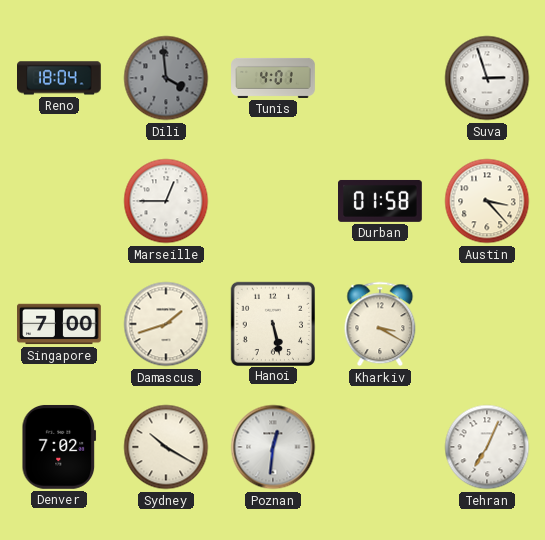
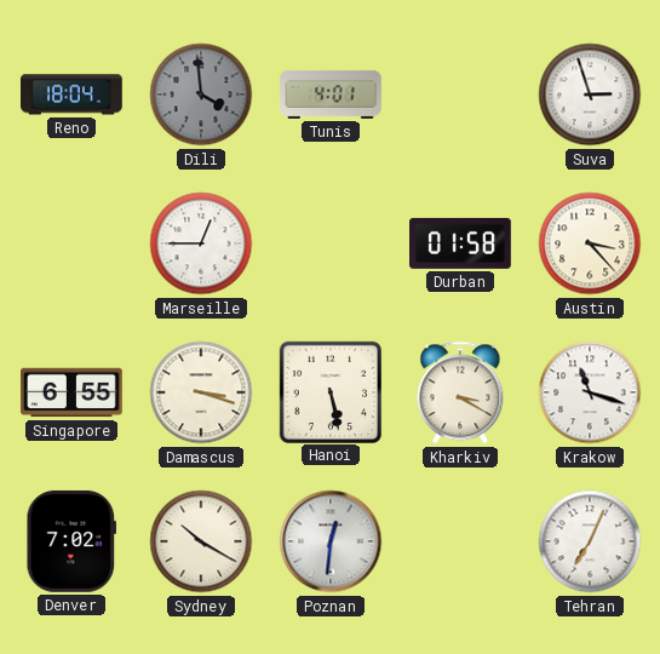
Singapore: 7:00 -> 6:55
Damascus: 1:42 -> 3:18
Krakow: none -> 11:18
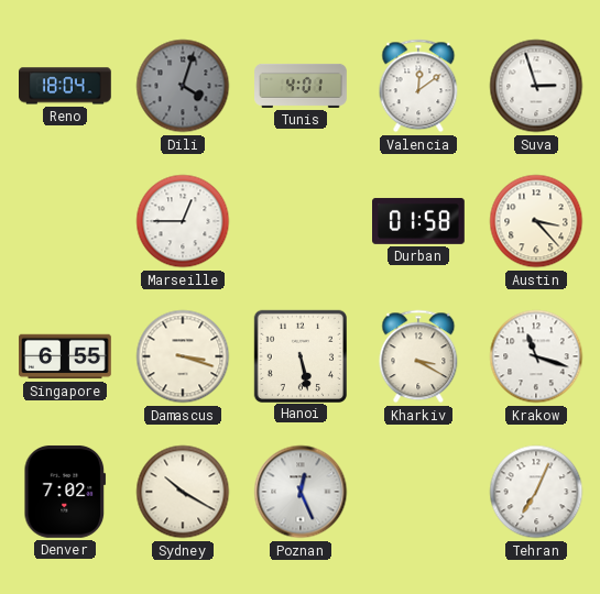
Dili: 3:59 -> 4:03
Valencia: none -> 12:09
Poznan: 12:31 -> 12:26
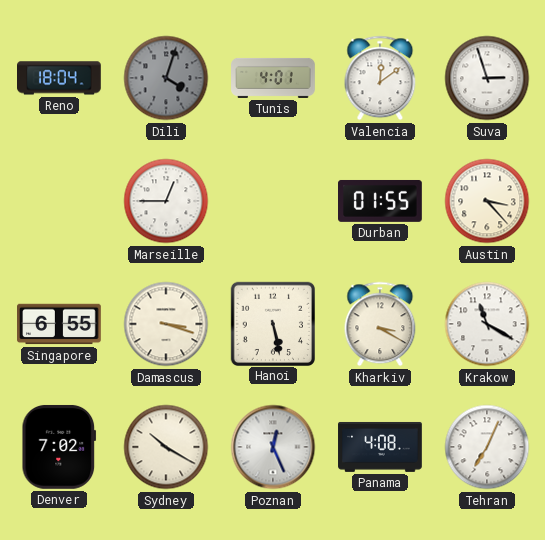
Durban: 01:58 -> 01:55
Krakow: 11:18 -> 11:20
Panama: none -> 4:08
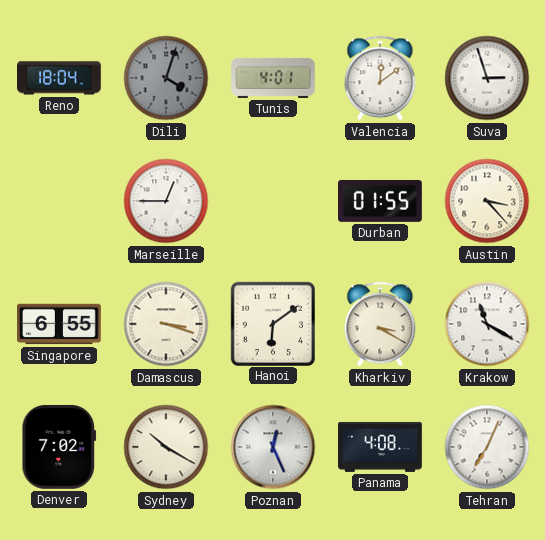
Hanoi: 5:28 -> 6:09
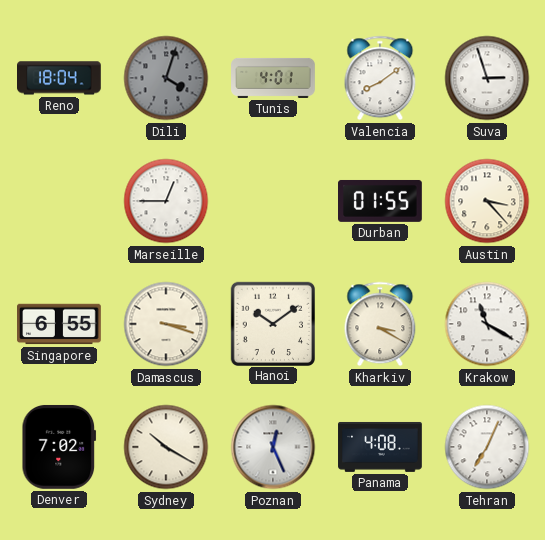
Valencia: 12:09 -> 8:09
Hanoi: 6:09 -> 10:09
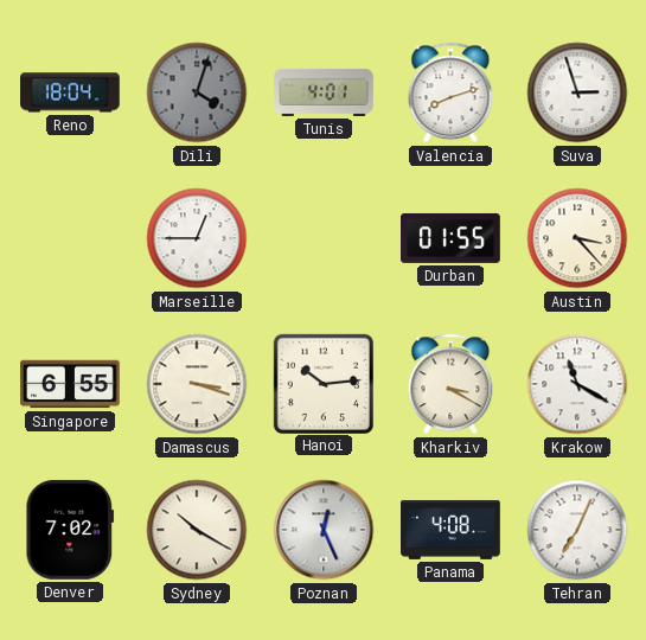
Valencia: 8:09 -> 8:12
Hanoi: 10:09 -> 10:14
